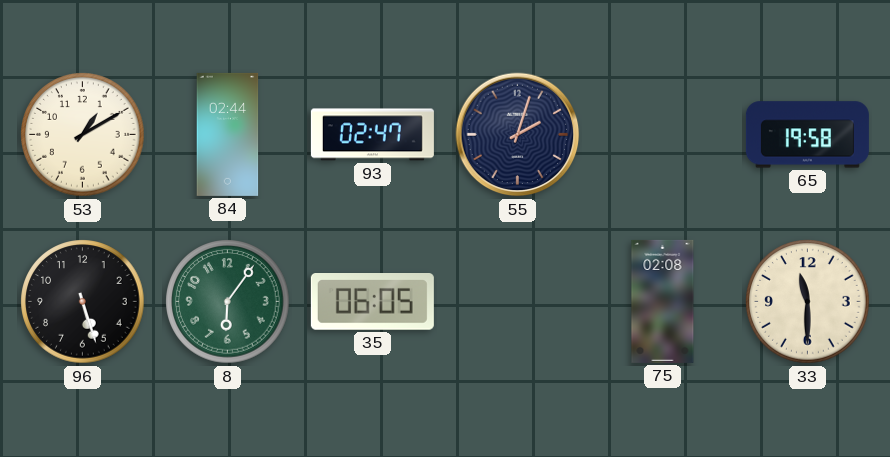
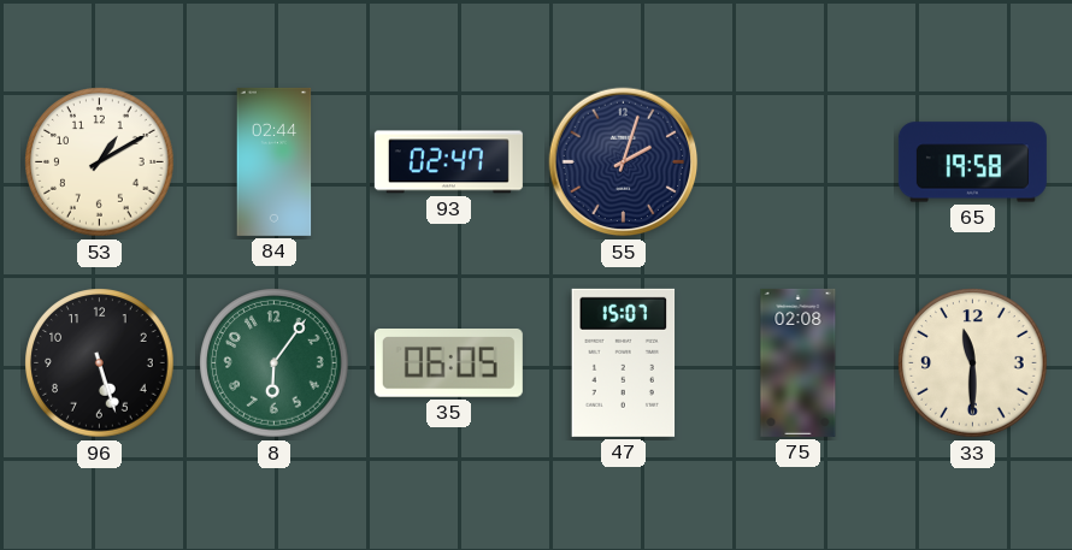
47: none -> 15:07
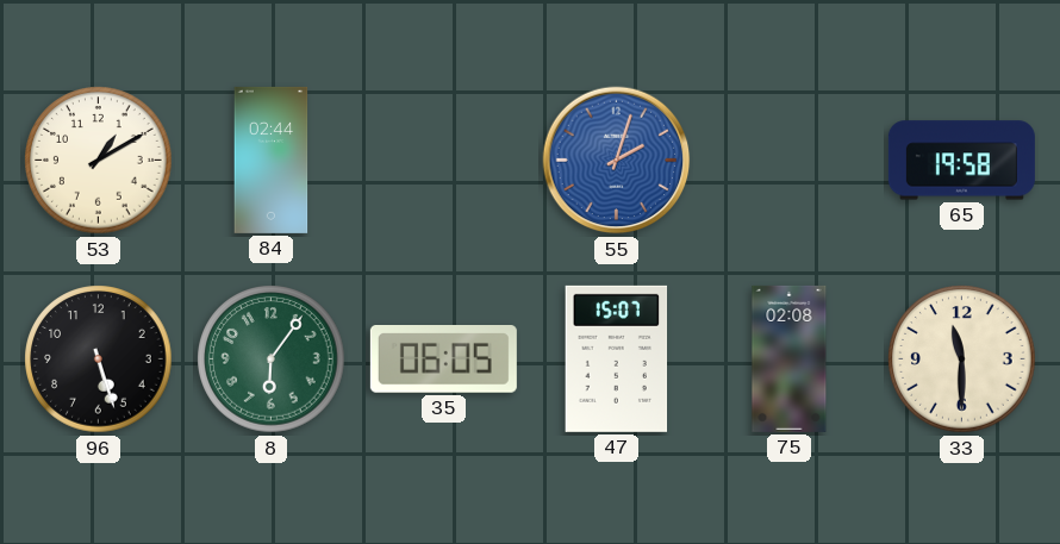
93: 02:47 -> none
55 dial: navy -> blue
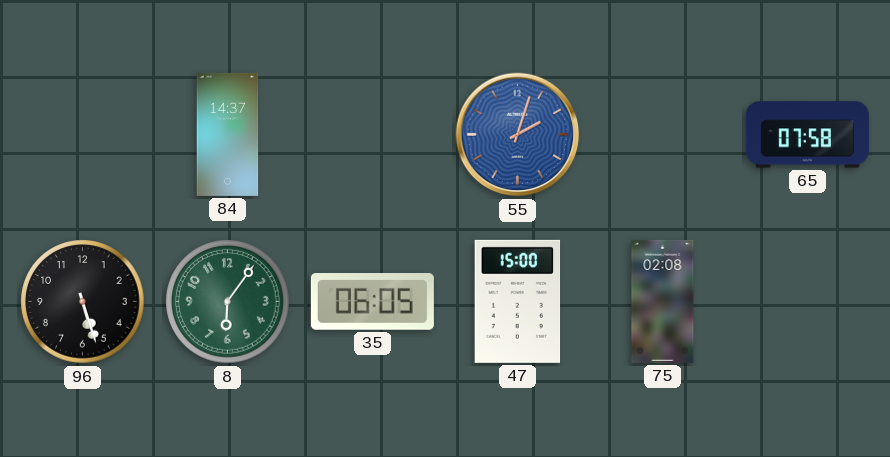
53: 1:10 -> none
84: 02:44 -> 14:37
65: 19:58 -> 07:58
47: 15:07 -> 15:00
33: 11:30 -> none
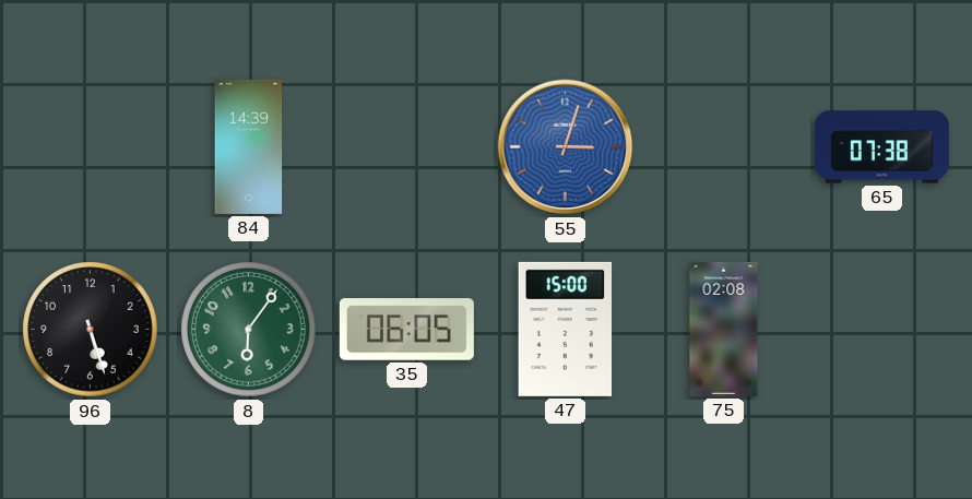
84: 14:37 -> 14:39
55: 2:03 -> 3:03
65: 07:58 -> 07:38
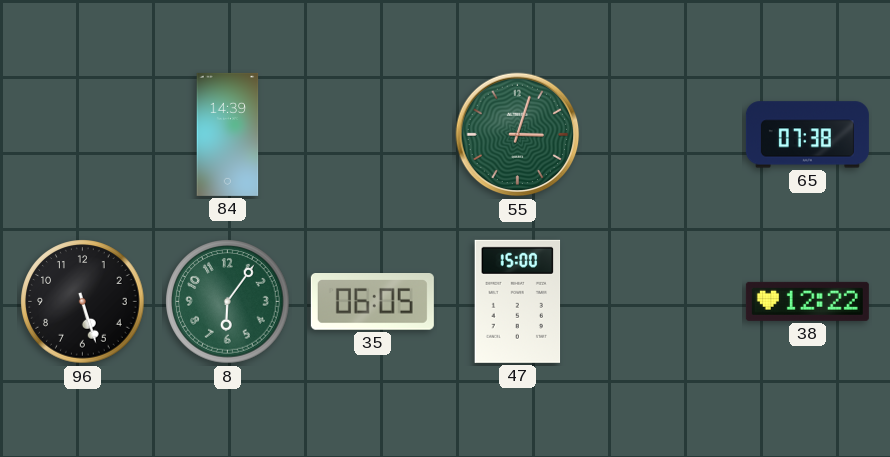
55 dial: blue -> green
75: 02:08 -> none
38: none -> 12:22
